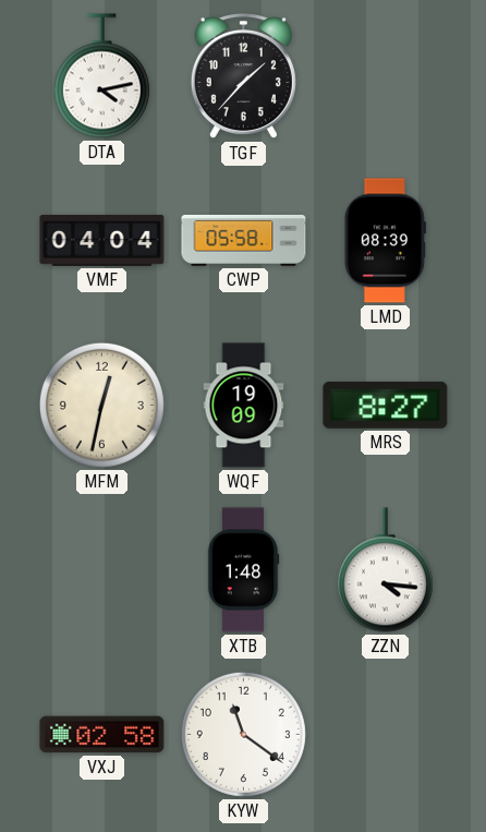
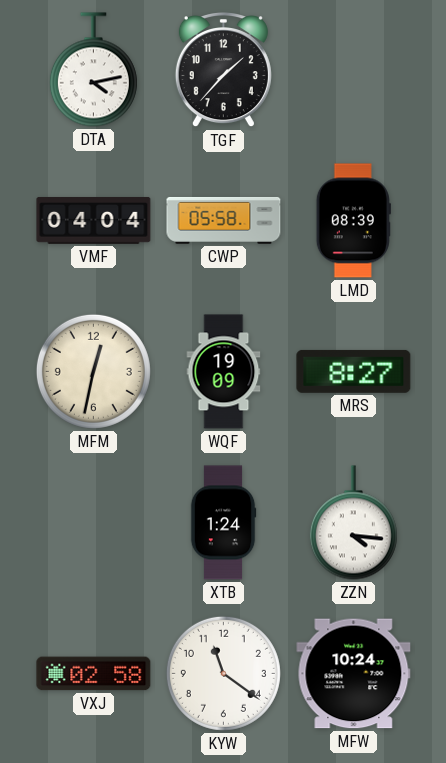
XTB: 1:48 -> 1:24
MFW: none -> 10:24
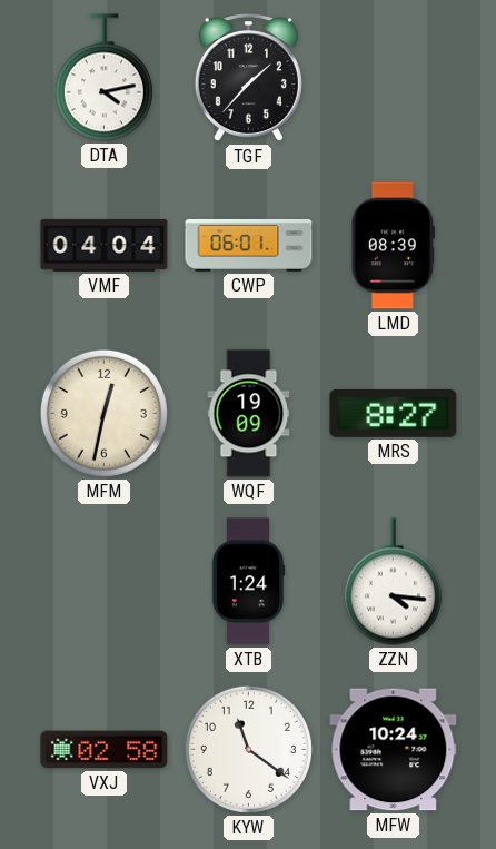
CWP: 05:58 -> 06:01
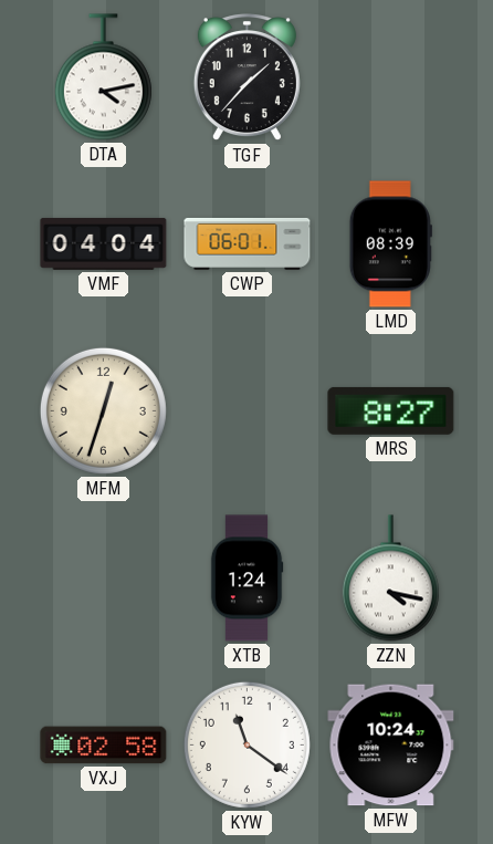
MFM: 12:32 -> 12:33
WQF: 19:09 -> none
ZZN: 4:16 -> 4:17
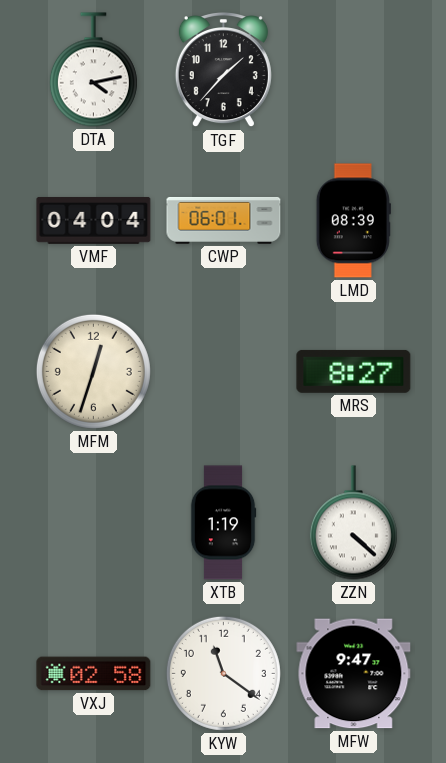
XTB: 1:24 -> 1:19
ZZN: 4:17 -> 4:22
MFW: 10:24 -> 9:47
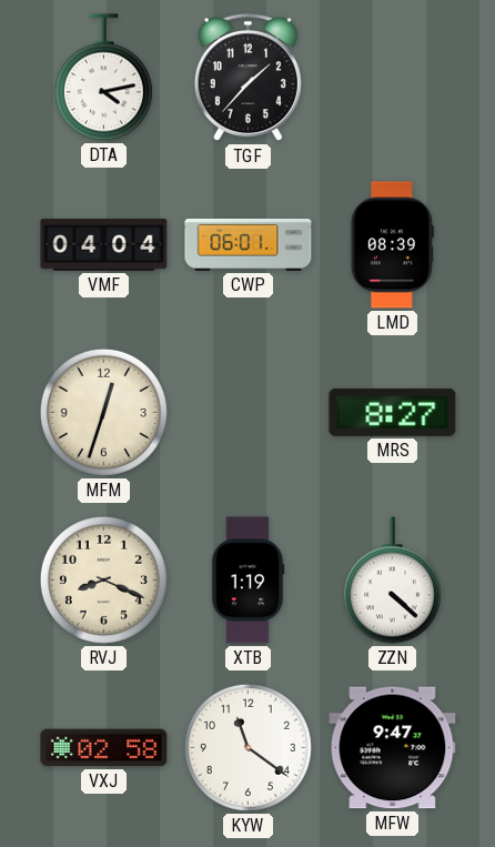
RVJ: none -> 8:19
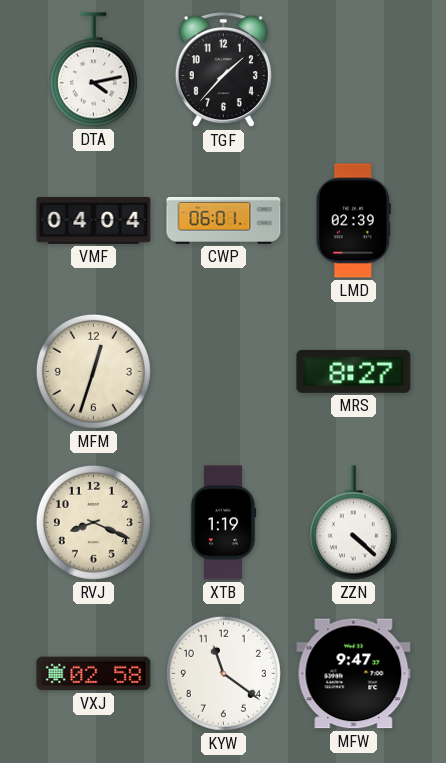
LMD: 08:39 -> 02:39
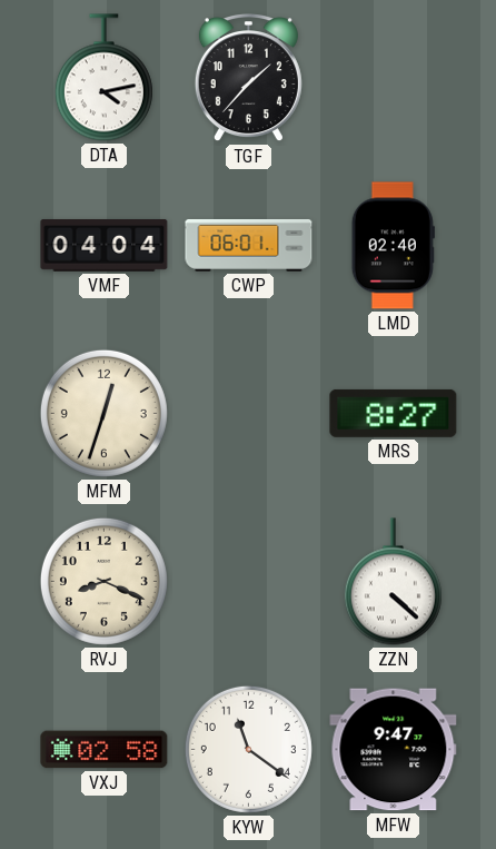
LMD: 02:39 -> 02:40
XTB: 1:19 -> none
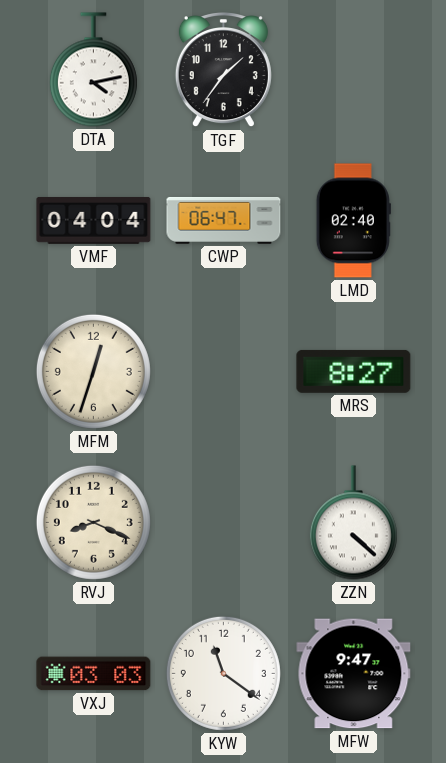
TGF: 1:37 -> 1:36
CWP: 06:01 -> 06:47
VXJ: 02:58 -> 03:03
